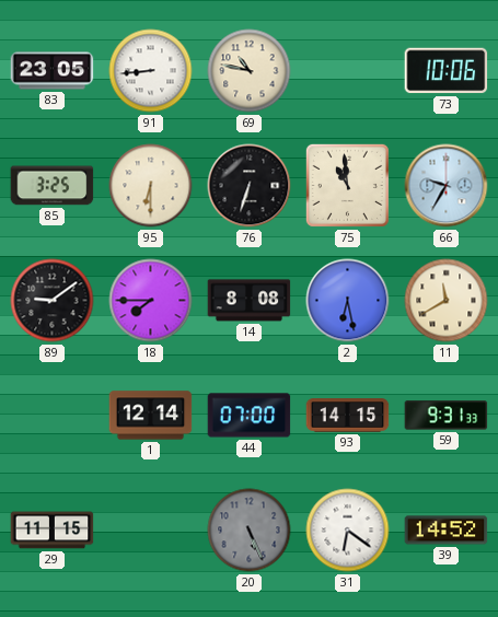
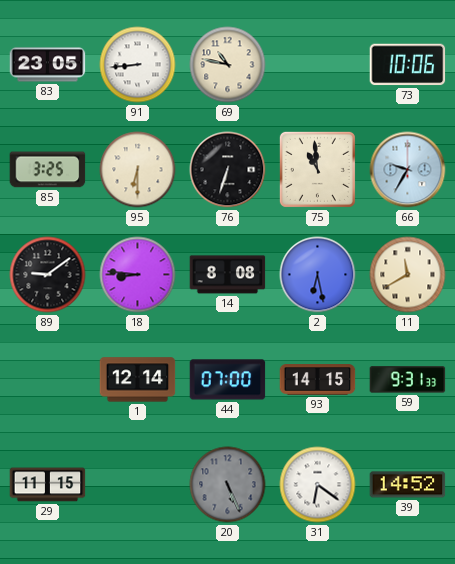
18: 7:45 -> 8:46
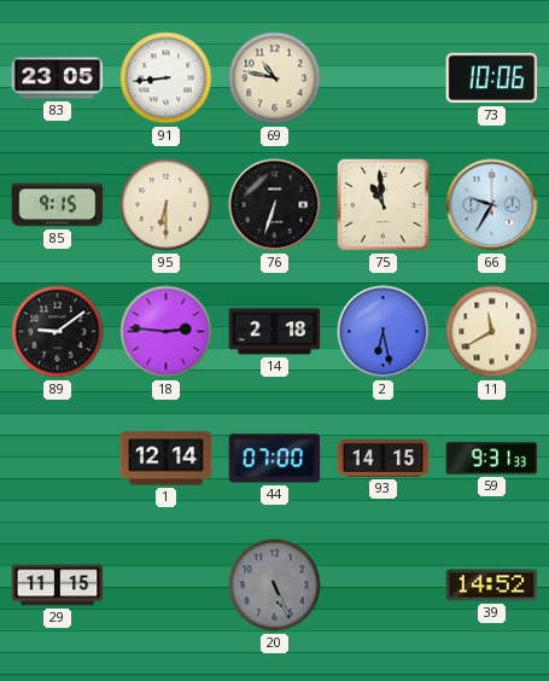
85: 3:25 -> 9:15
18: 8:46 -> 2:46
14: 8:08 -> 2:18
31: 6:21 -> none
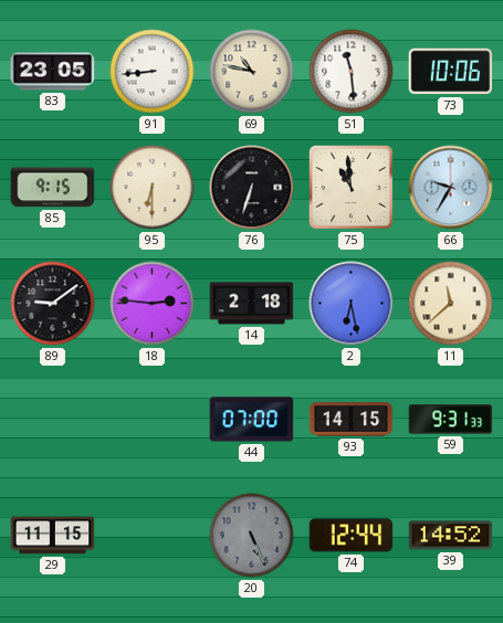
51: none -> 11:29
11: 11:40 -> 11:38
1: 12:14 -> none
74: none -> 12:44
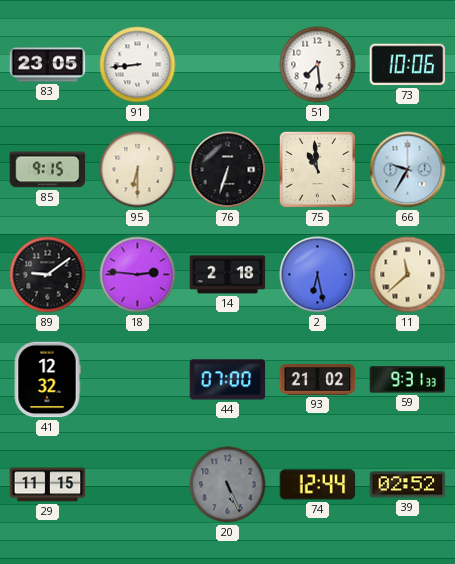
69: 10:47 -> none
51: 11:29 -> 7:29
41: none -> 12:32
93: 14:15 -> 21:02
39: 14:52 -> 02:52
